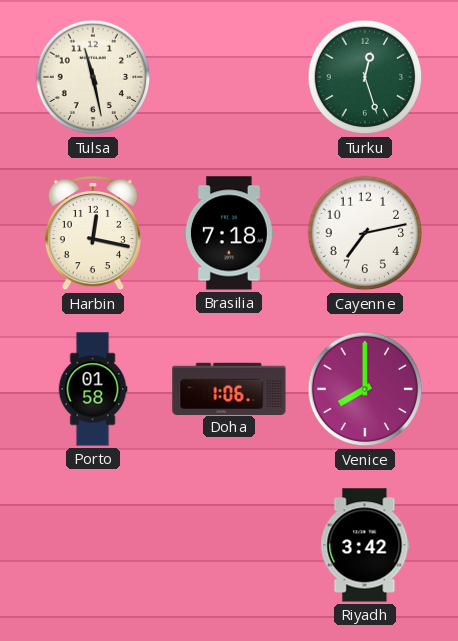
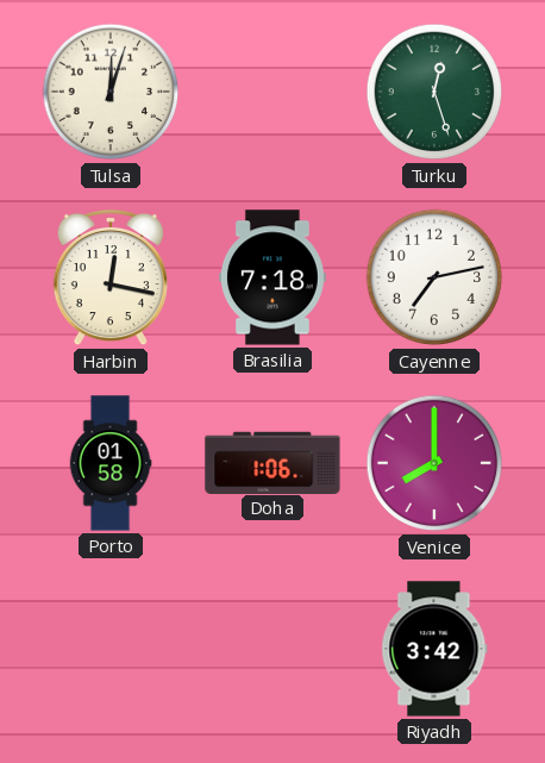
Tulsa: 11:28 -> 12:03
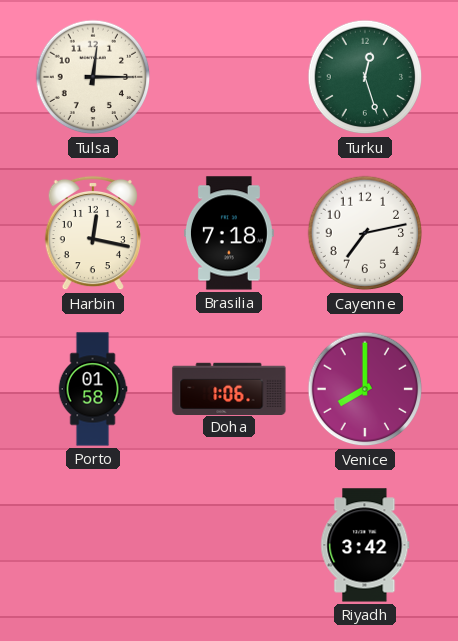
Tulsa: 12:03 -> 12:15
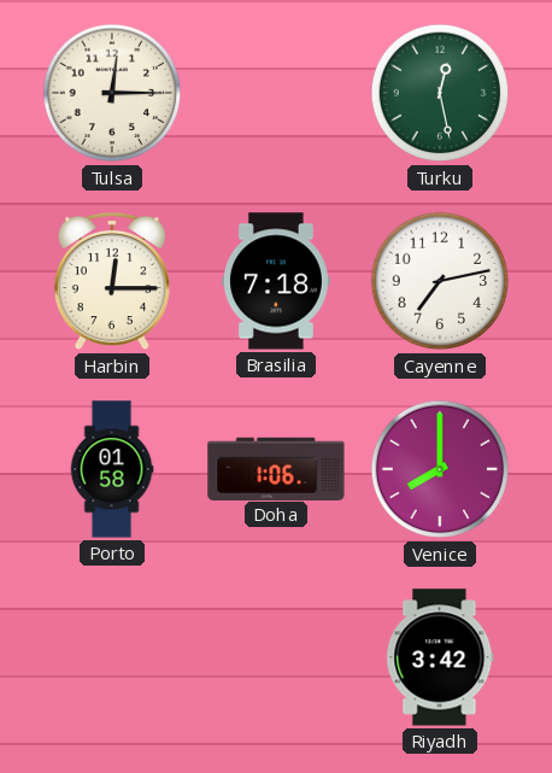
Turku: 12:27 -> 12:28
Harbin: 12:17 -> 12:15
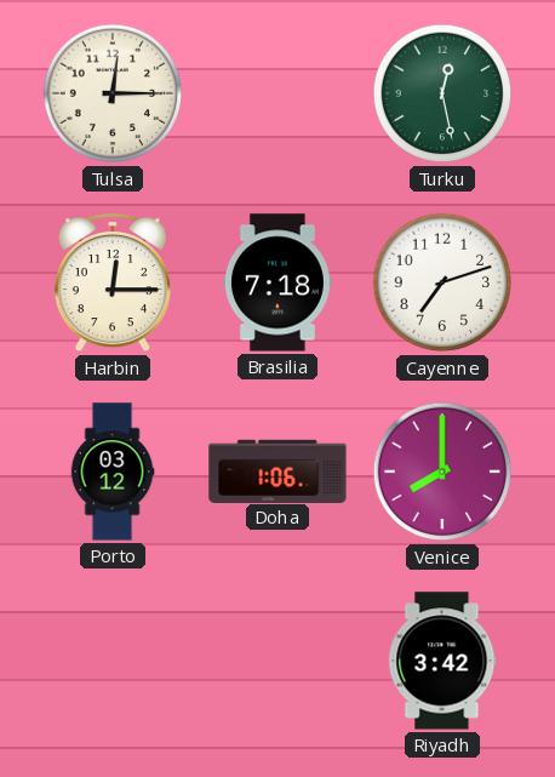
Cayenne: 7:13 -> 7:12
Porto: 01:58 -> 03:12
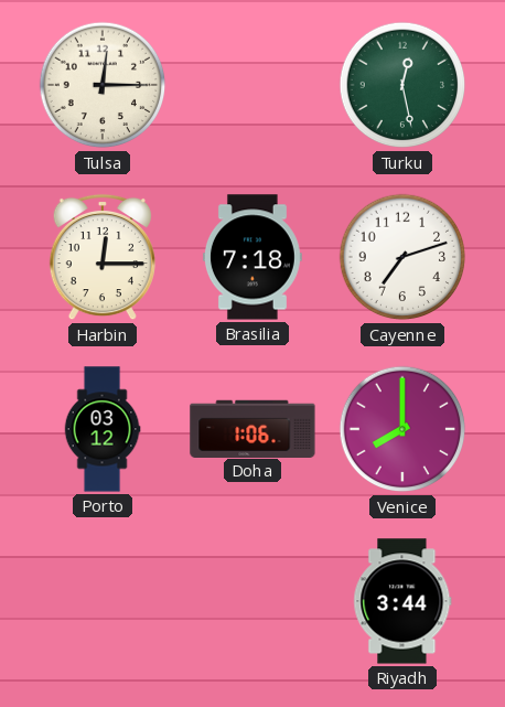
Riyadh: 3:42 -> 3:44
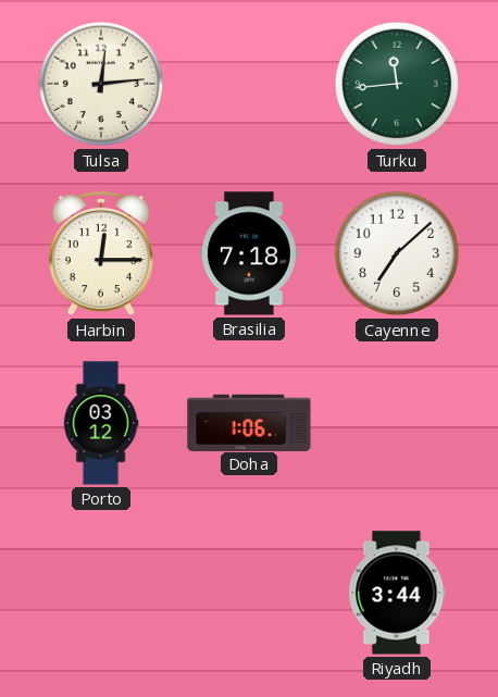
Tulsa: 12:15 -> 12:14
Turku: 12:28 -> 11:44
Cayenne: 7:12 -> 7:08
Venice: 8:00 -> none
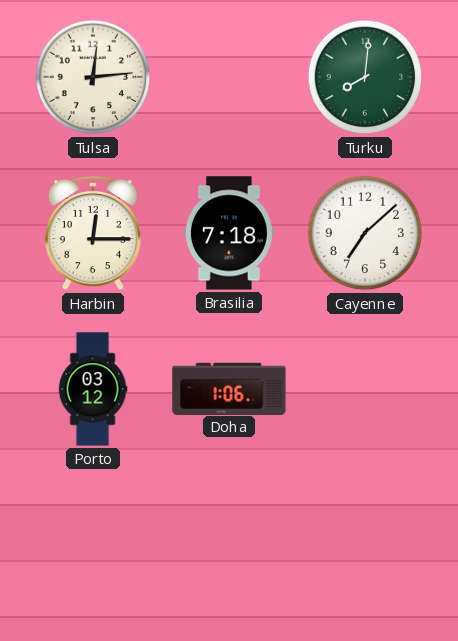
Turku: 11:44 -> 8:01
Riyadh: 3:44 -> none
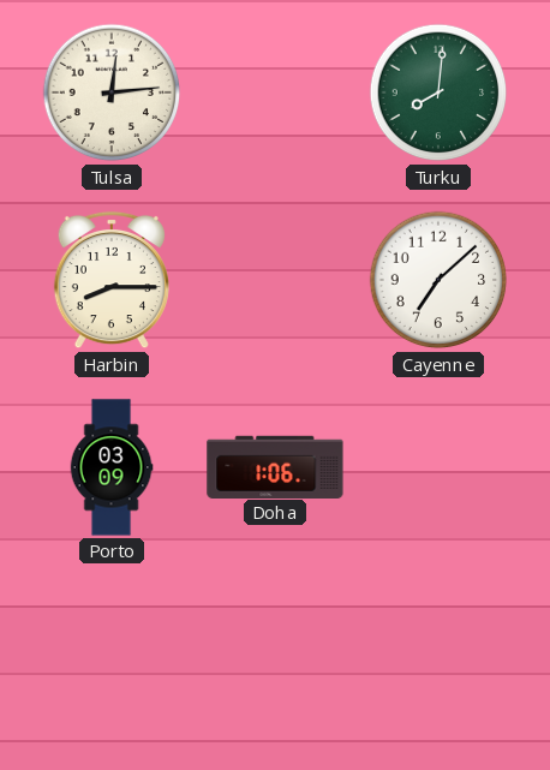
Harbin: 12:15 -> 8:15
Brasilia: 7:18 -> none
Porto: 03:12 -> 03:09
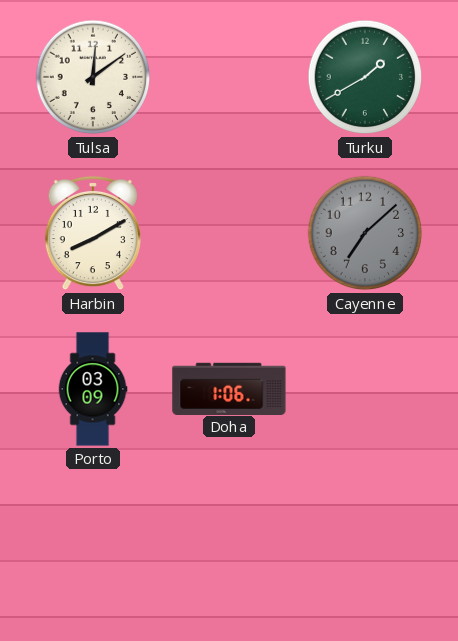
Tulsa: 12:14 -> 12:09
Turku: 8:01 -> 1:40
Harbin: 8:15 -> 8:10
Cayenne dial: white -> grey
